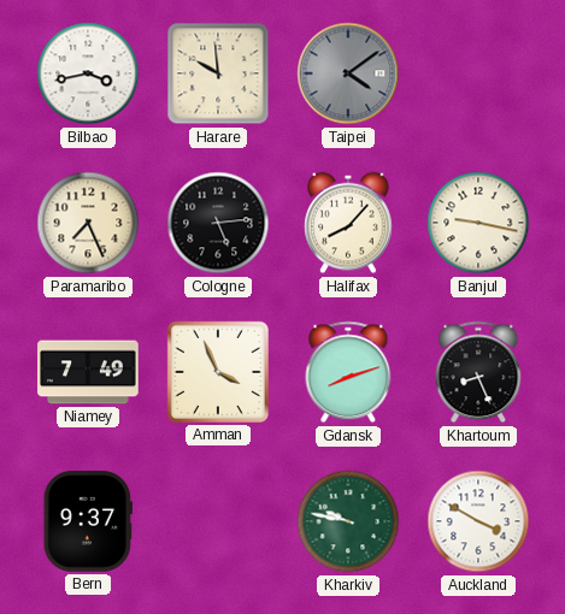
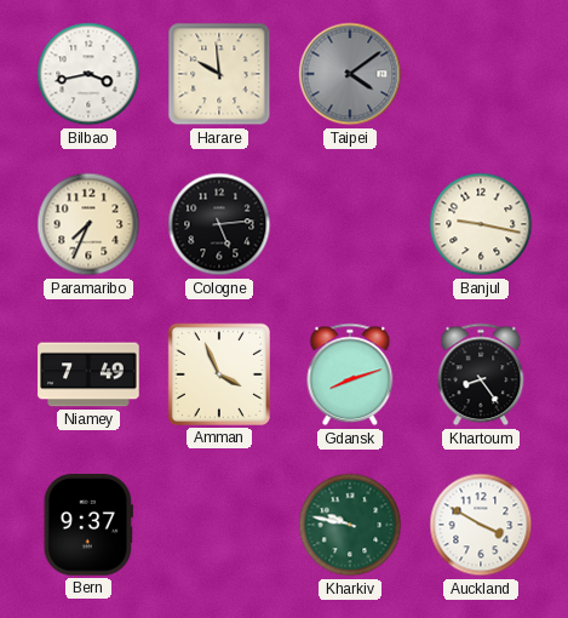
Paramaribo: 7:26 -> 7:34
Halifax: 8:07 -> none
Khartoum: 8:26 -> 8:24
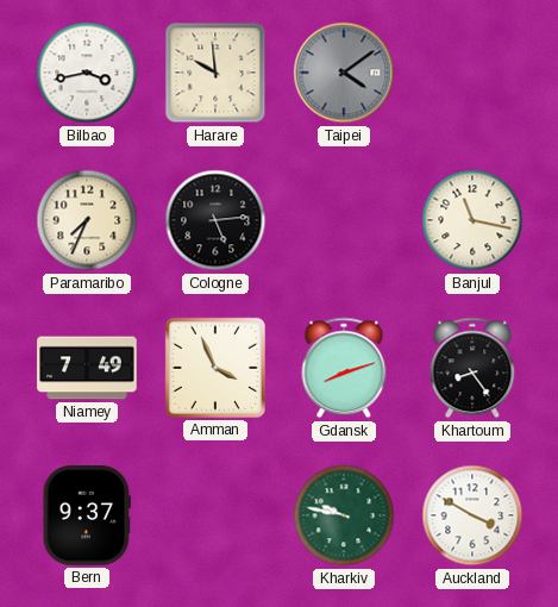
Banjul: 9:17 -> 11:17
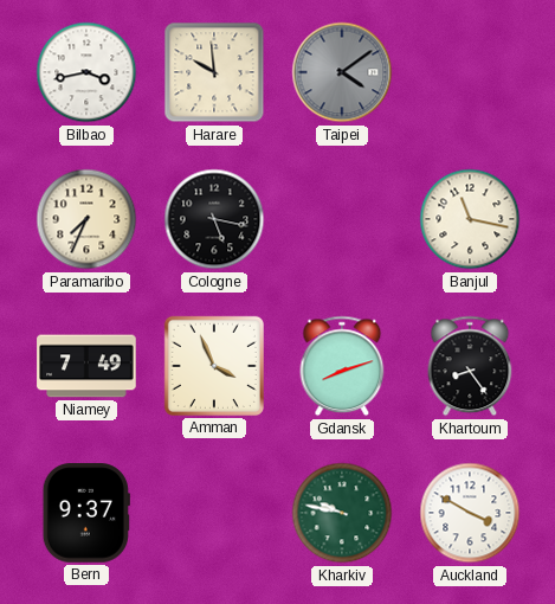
Cologne: 5:14 -> 5:17
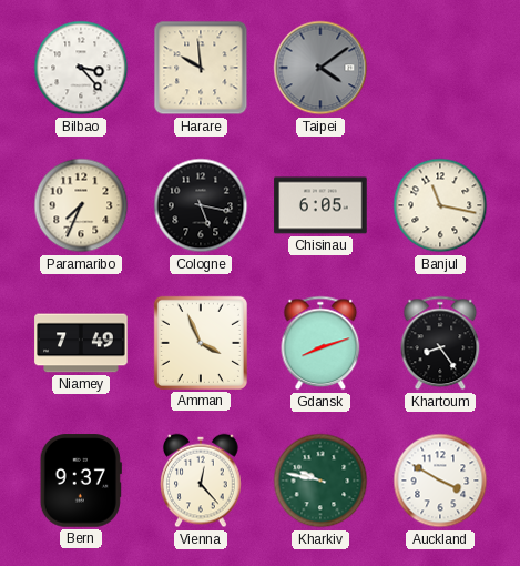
Bilbao: 3:43 -> 3:23
Chisinau: none -> 6:05
Vienna: none -> 12:23
